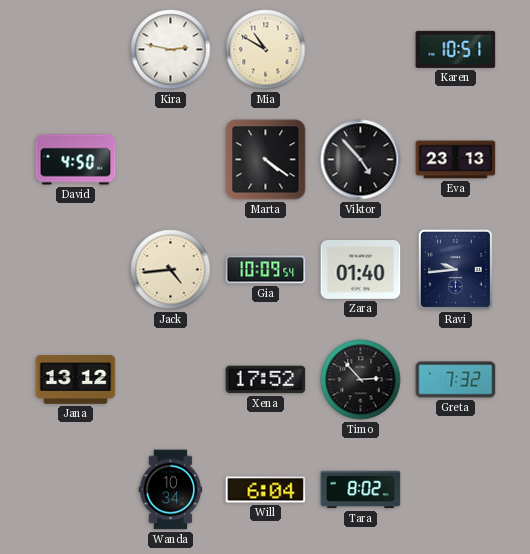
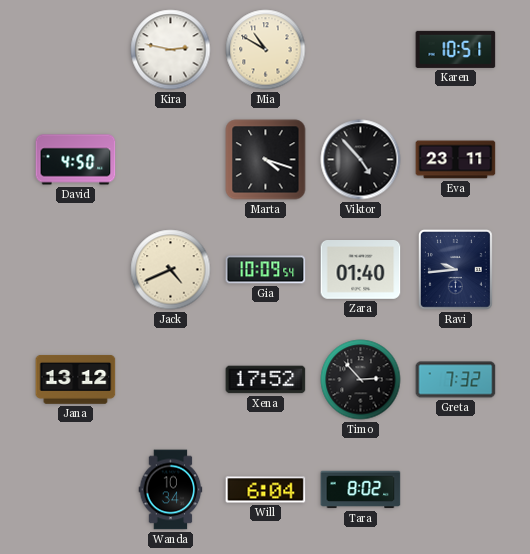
Marta: 4:21 -> 4:18
Eva: 23:13 -> 23:11
Jack: 4:44 -> 4:41
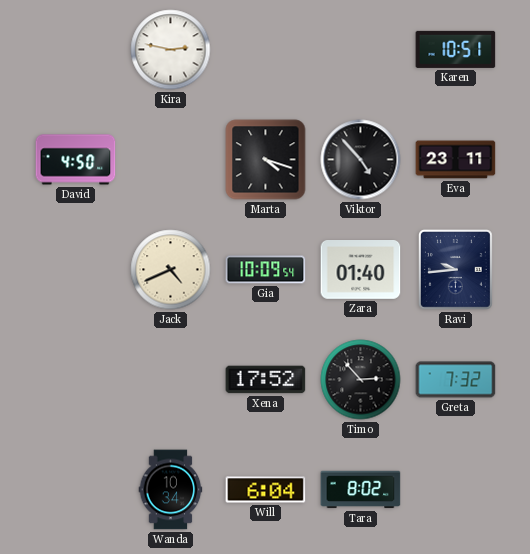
Mia: 10:50 -> none
Jana: 13:12 -> none
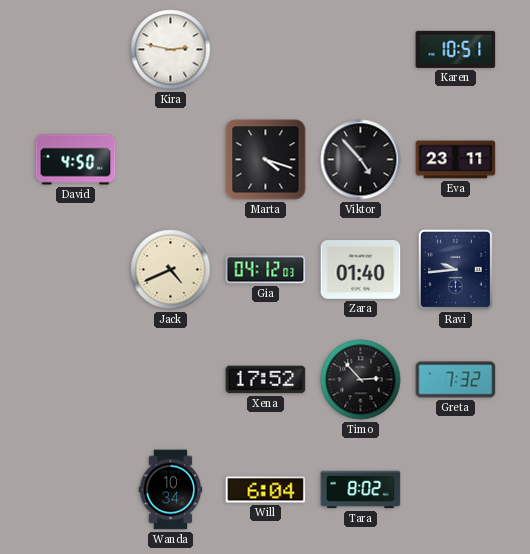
Gia: 10:09 -> 04:12
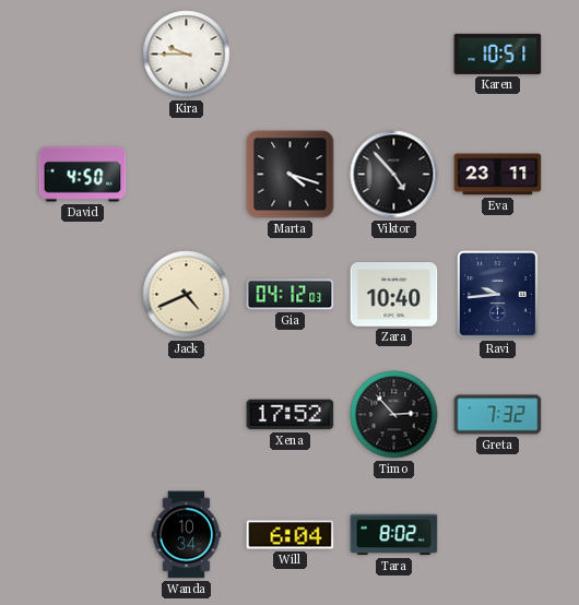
Kira: 2:47 -> 9:45
Zara: 01:40 -> 10:40
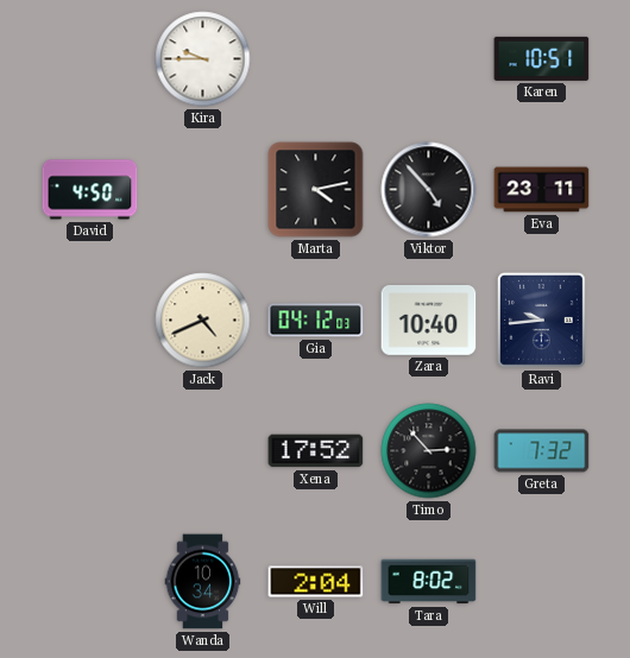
Marta: 4:18 -> 4:13
Will: 6:04 -> 2:04
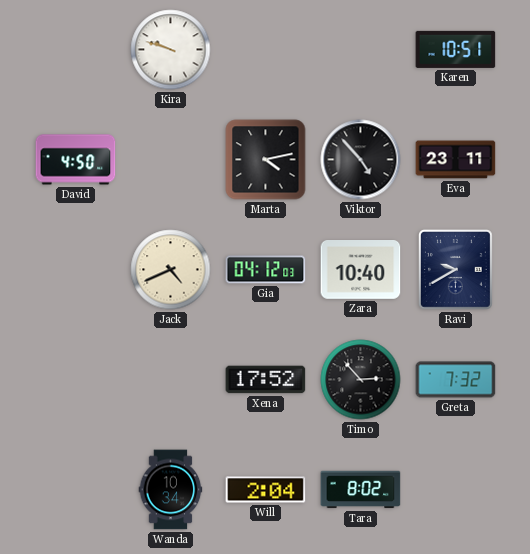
Kira: 9:45 -> 9:48
Ravi: 9:44 -> 9:40
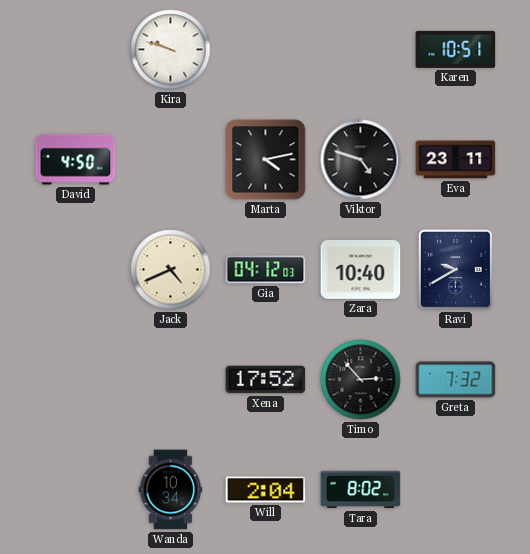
Viktor: 4:53 -> 4:48
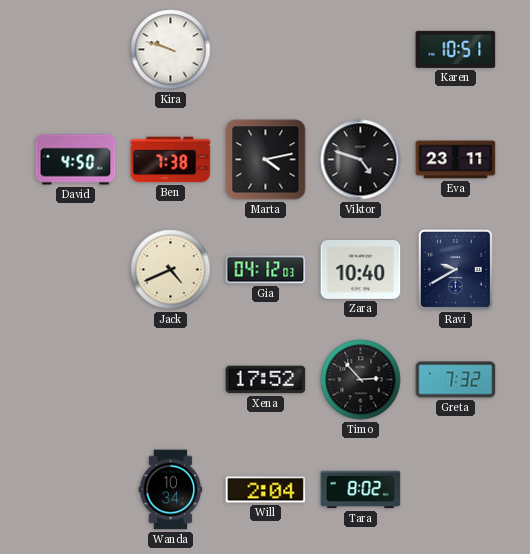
Ben: none -> 7:38
